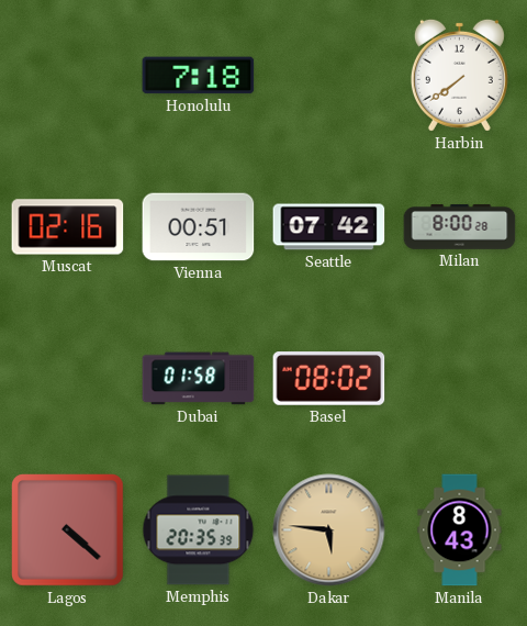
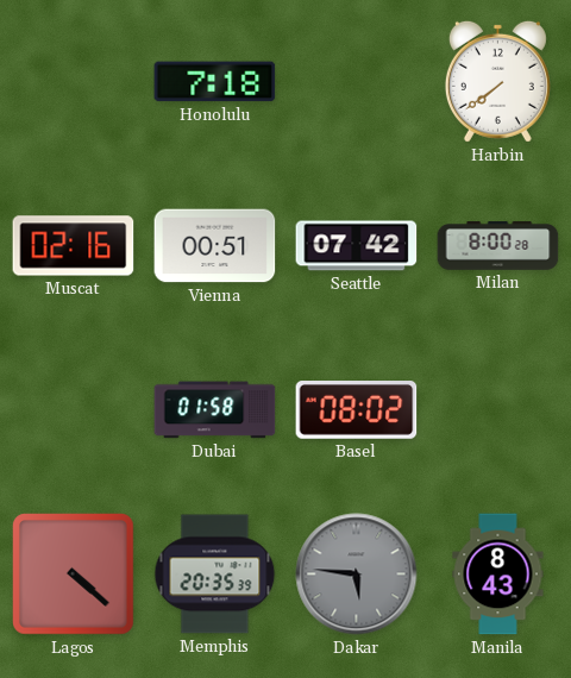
Dakar dial: champagne -> grey
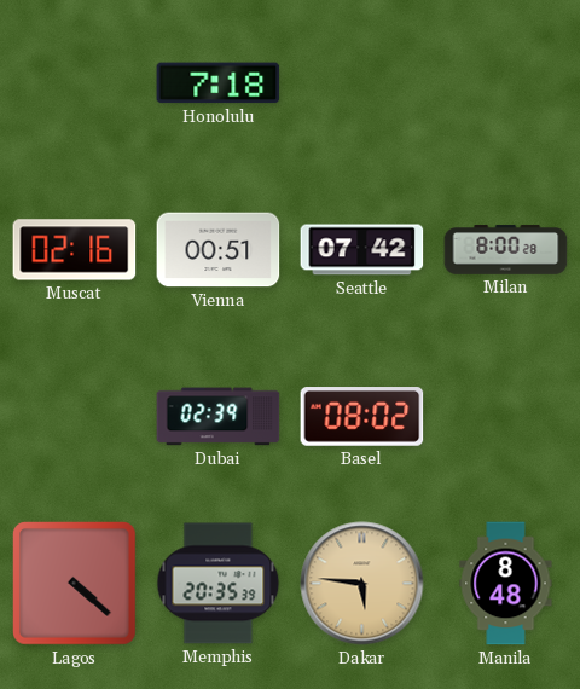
Harbin: 7:39 -> none
Dubai: 01:58 -> 02:39
Dakar dial: grey -> champagne
Manila: 8:43 -> 8:48
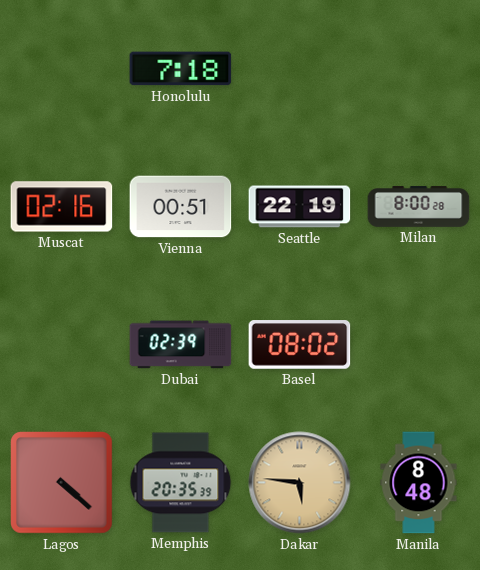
Seattle: 07:42 -> 22:19
